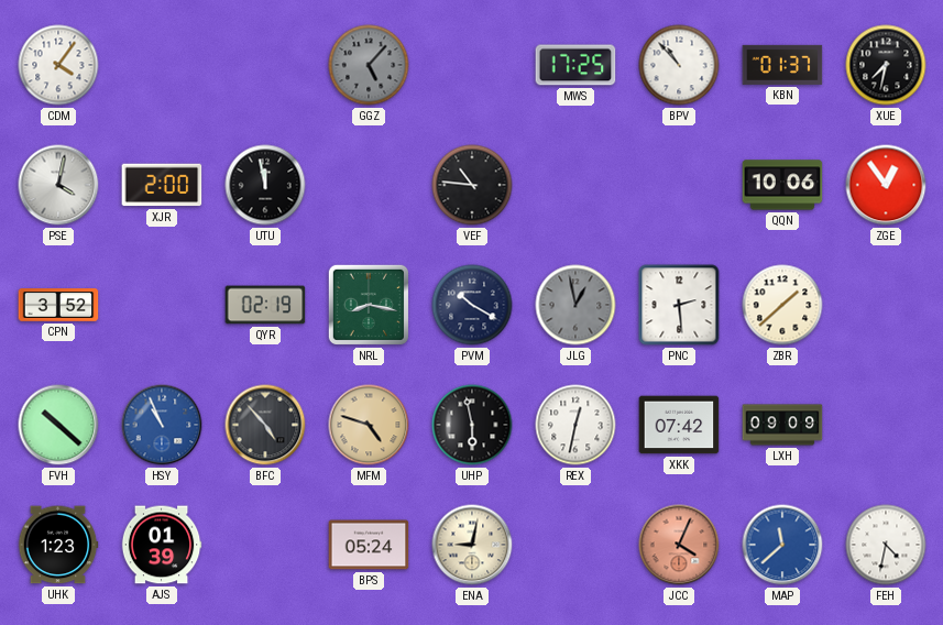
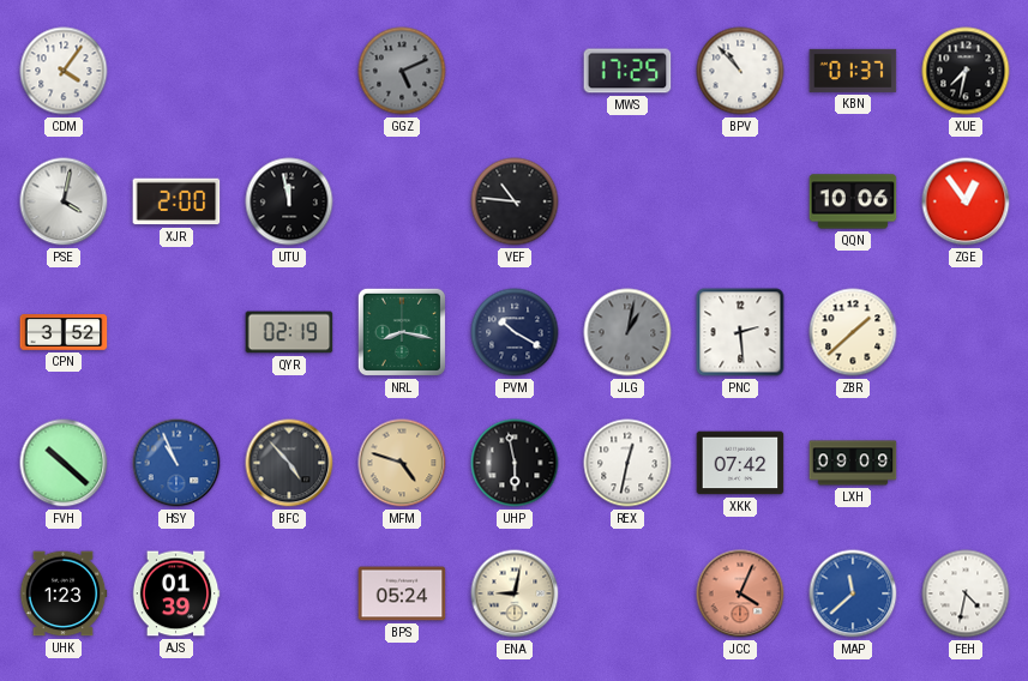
GGZ: 5:07 -> 5:11
JLG: 12:58 -> 1:02
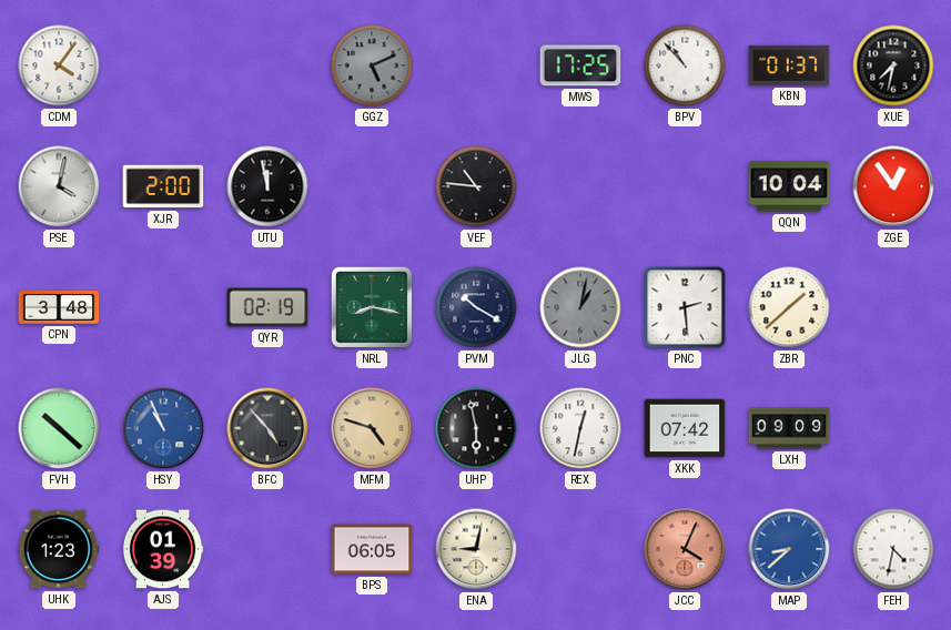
QQN: 10:06 -> 10:04
CPN: 3:52 -> 3:48
BPS: 05:24 -> 06:05
MAP: 11:38 -> 8:38
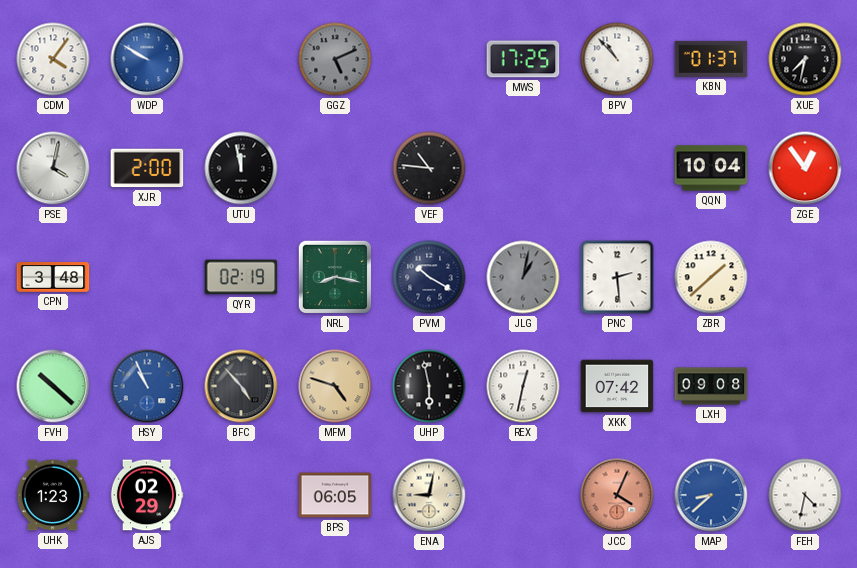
WDP: none -> 9:50
LXH: 09:09 -> 09:08
AJS: 01:39 -> 02:29
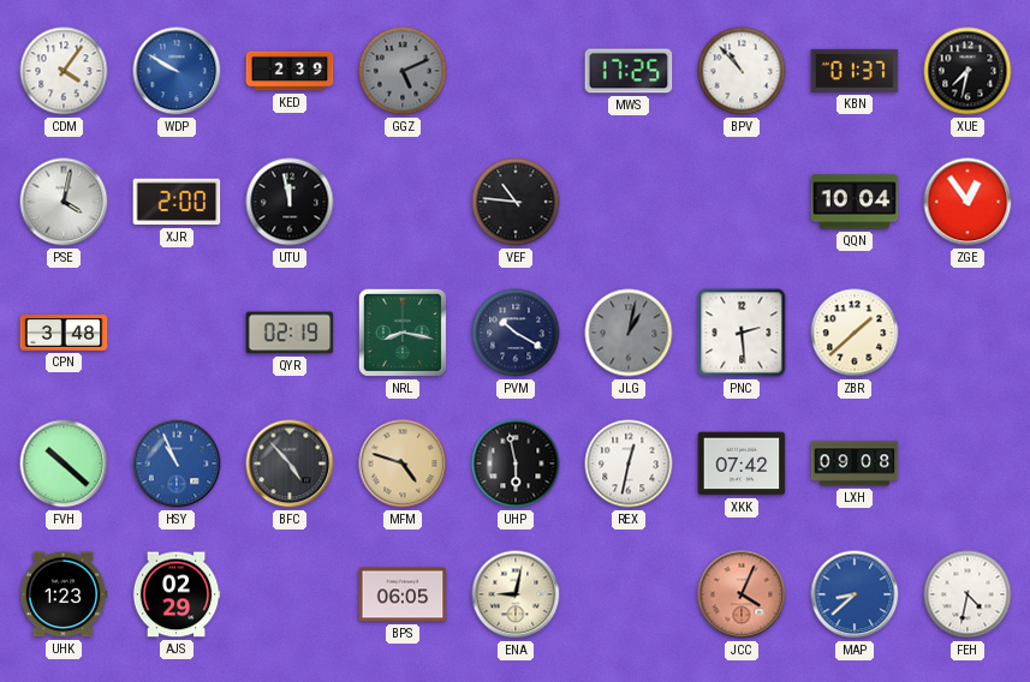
KED: none -> 2:39
